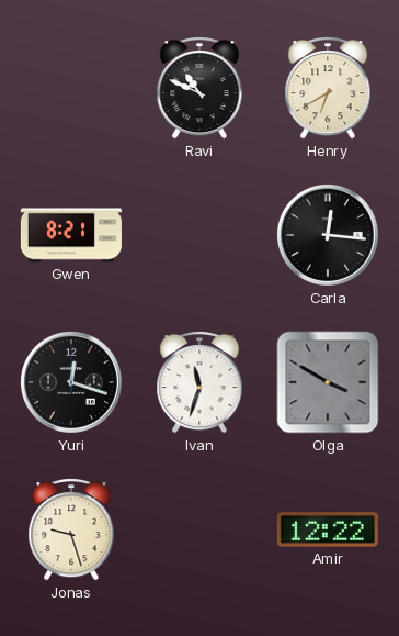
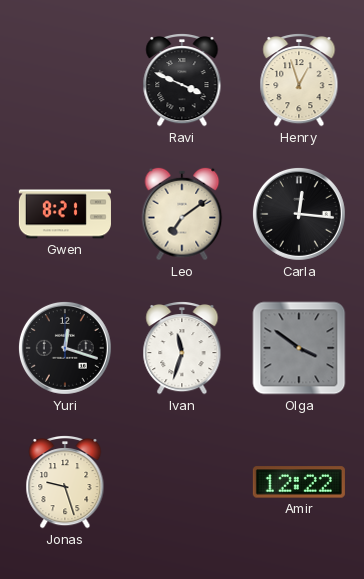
Ravi: 10:49 -> 3:49
Henry: 6:40 -> 12:57
Leo: none -> 7:09
Olga: 3:50 -> 3:51
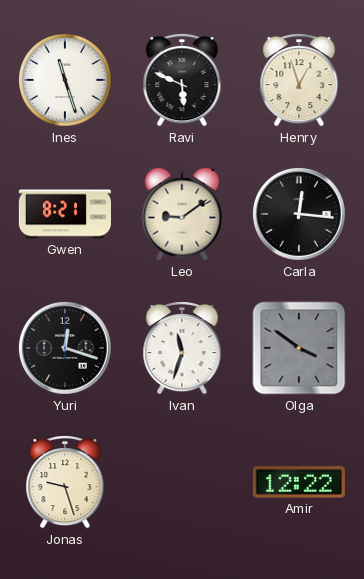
Ines: none -> 11:27
Ravi: 3:49 -> 5:49
Leo: 7:09 -> 9:09
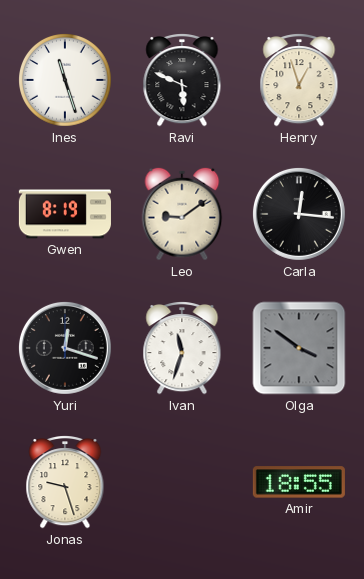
Gwen: 8:21 -> 8:19
Amir: 12:22 -> 18:55
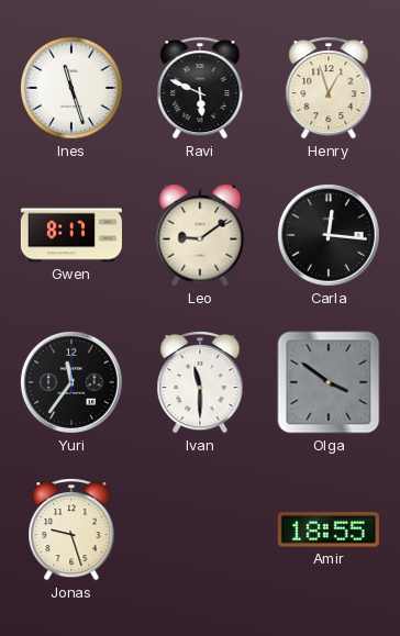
Gwen: 8:19 -> 8:17
Yuri: 12:18 -> 11:36
Ivan: 11:33 -> 11:30
